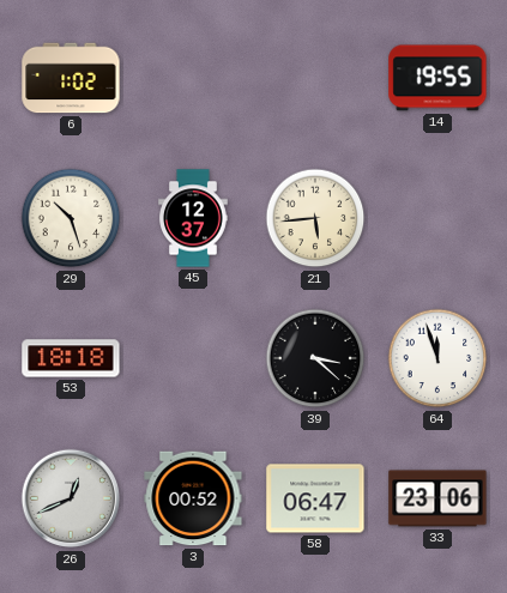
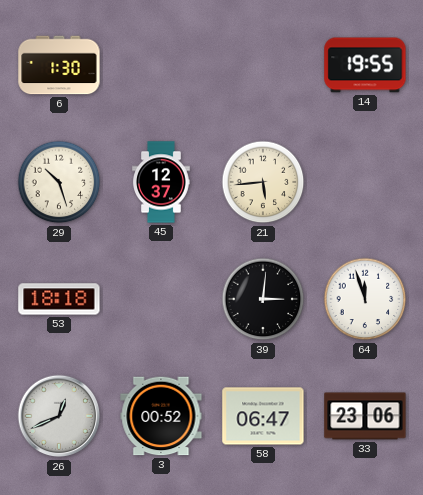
6: 1:02 -> 1:30
39: 3:22 -> 3:01
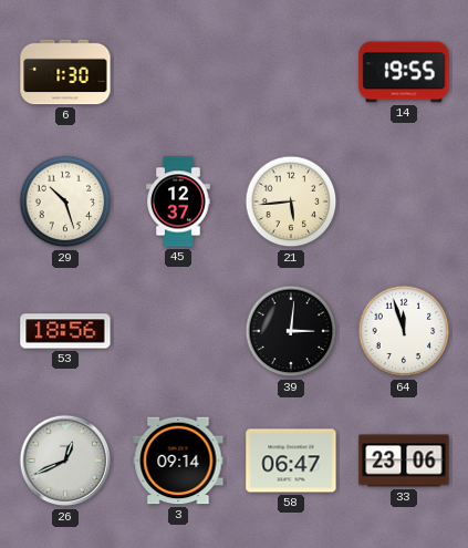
53: 18:18 -> 18:56
3: 00:52 -> 09:14
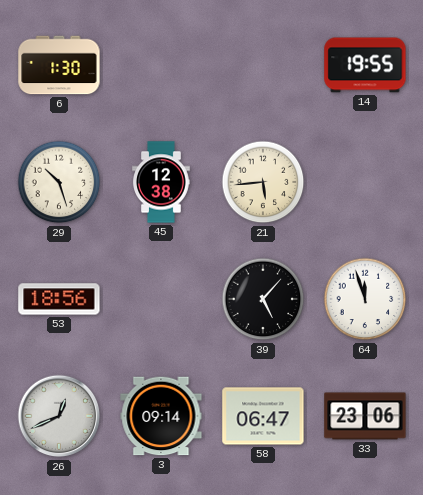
45: 12:37 -> 12:38
39: 3:01 -> 5:07
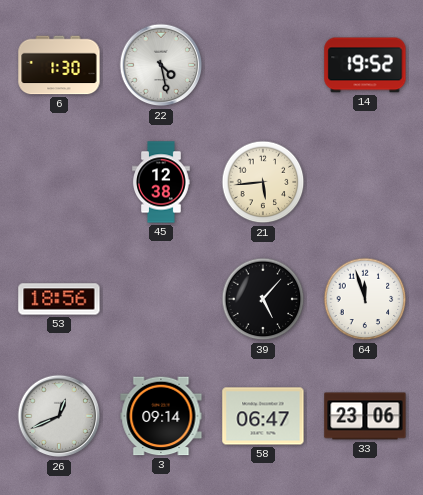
22: none -> 4:28
14: 19:55 -> 19:52
29: 10:27 -> none
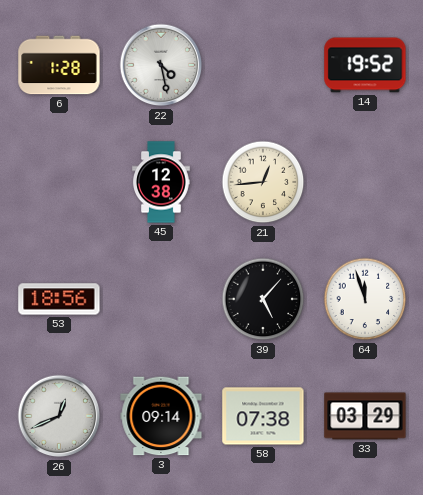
6: 1:30 -> 1:28
21: 5:44 -> 12:44
58: 06:47 -> 07:38
33: 23:06 -> 03:29
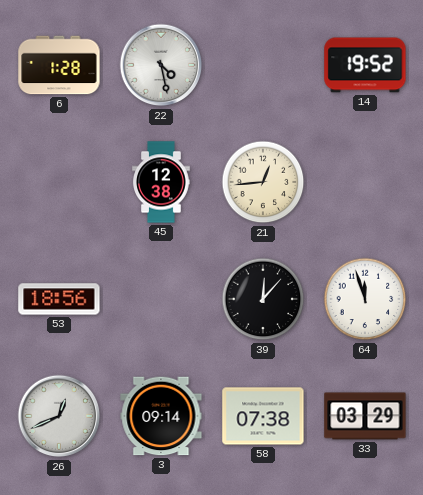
39: 5:07 -> 12:07
